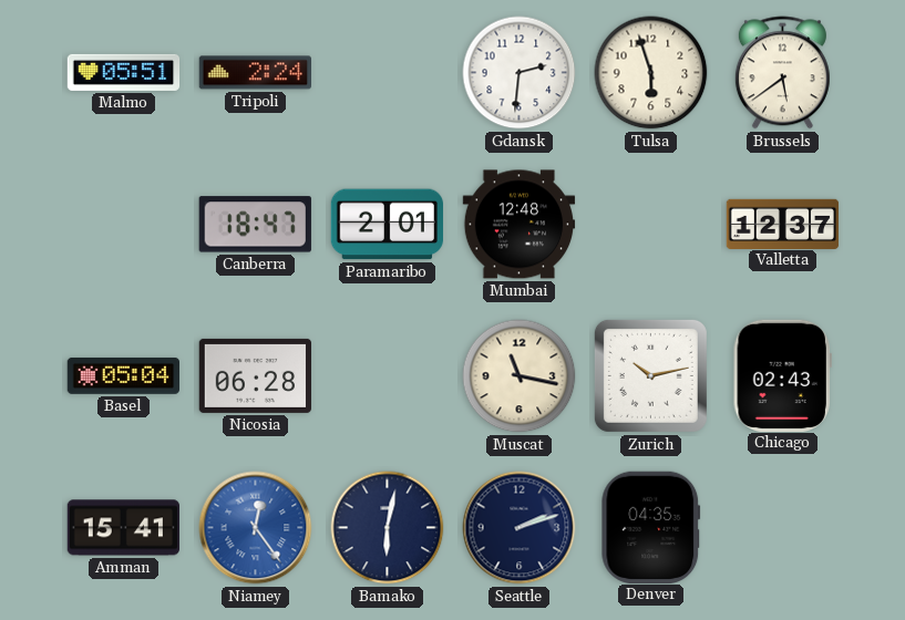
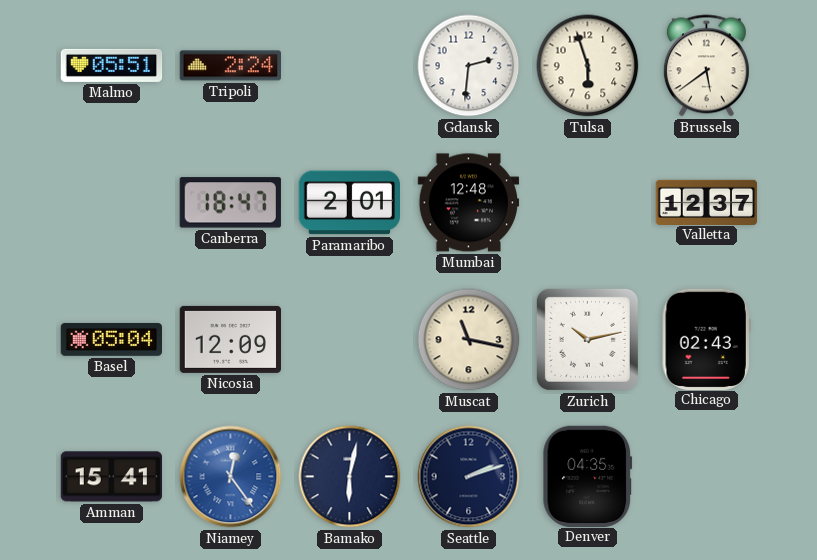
Nicosia: 06:28 -> 12:09
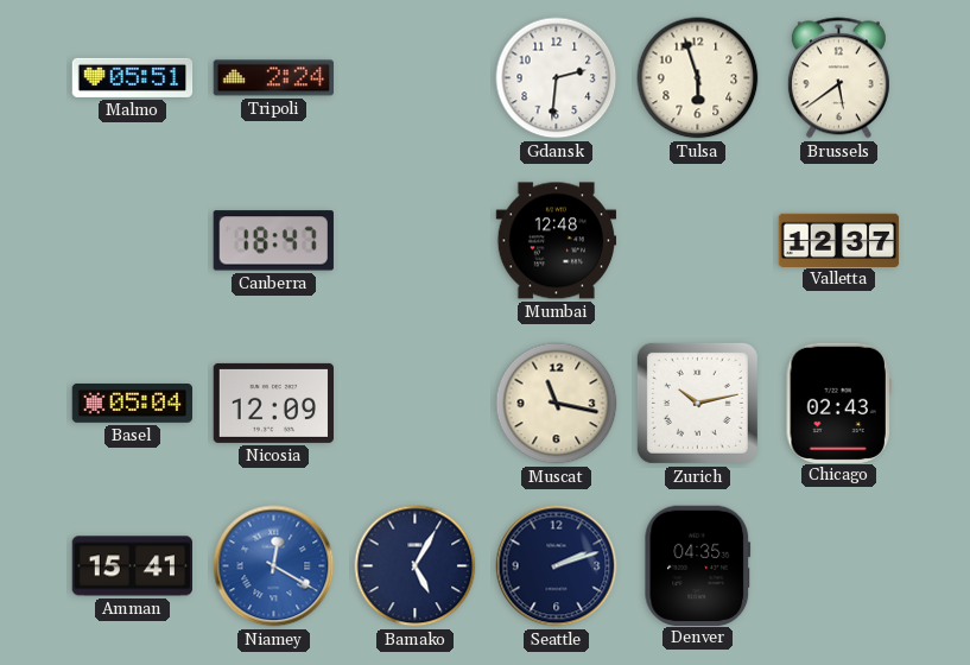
Paramaribo: 2:01 -> none
Niamey: 12:24 -> 12:20
Bamako: 6:02 -> 5:05
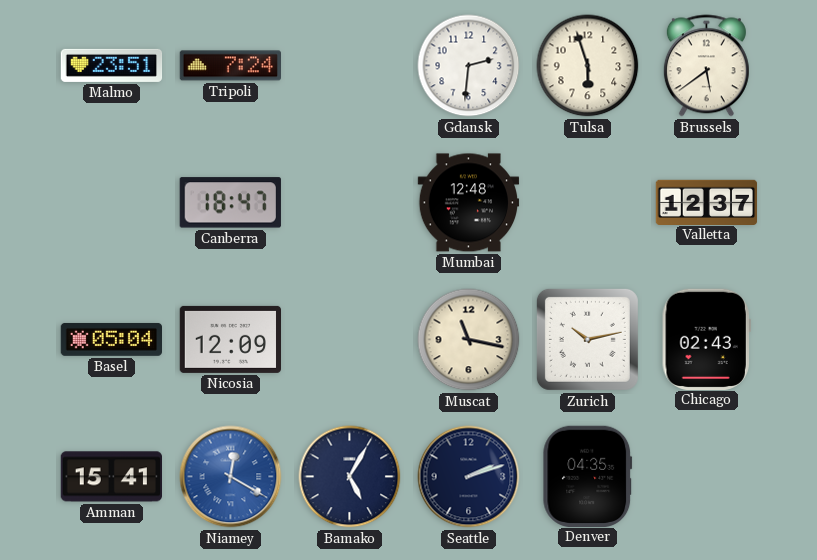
Malmo: 05:51 -> 23:51
Tripoli: 2:24 -> 7:24
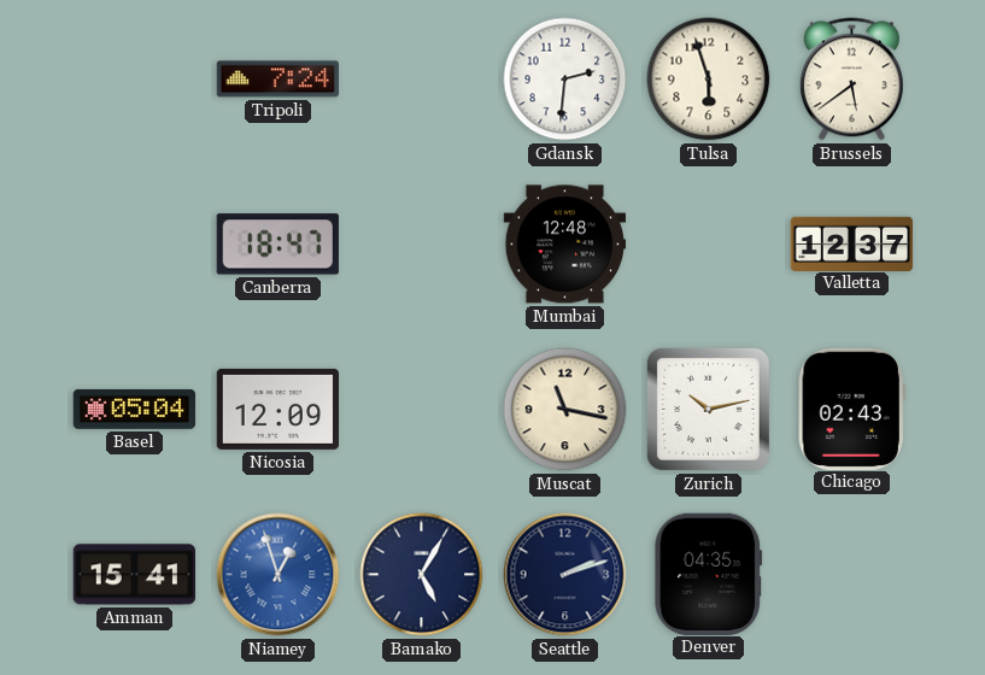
Malmo: 23:51 -> none
Niamey: 12:20 -> 12:57
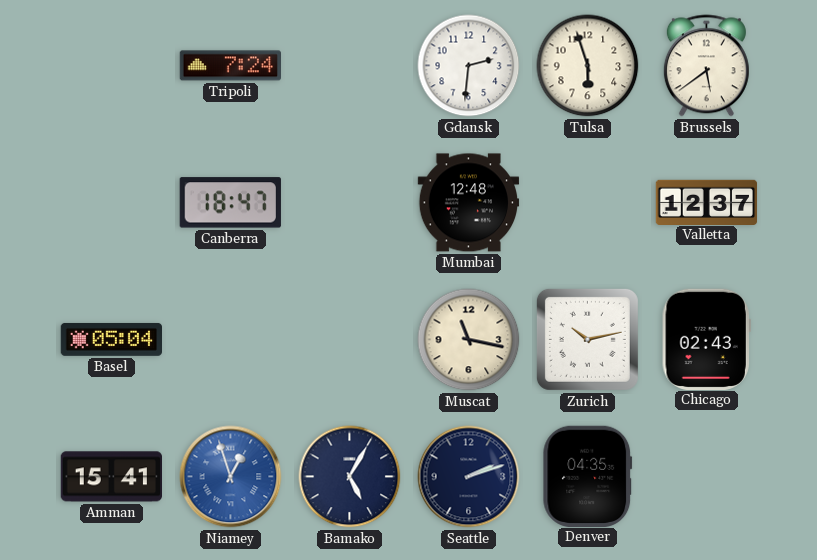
Nicosia: 12:09 -> none
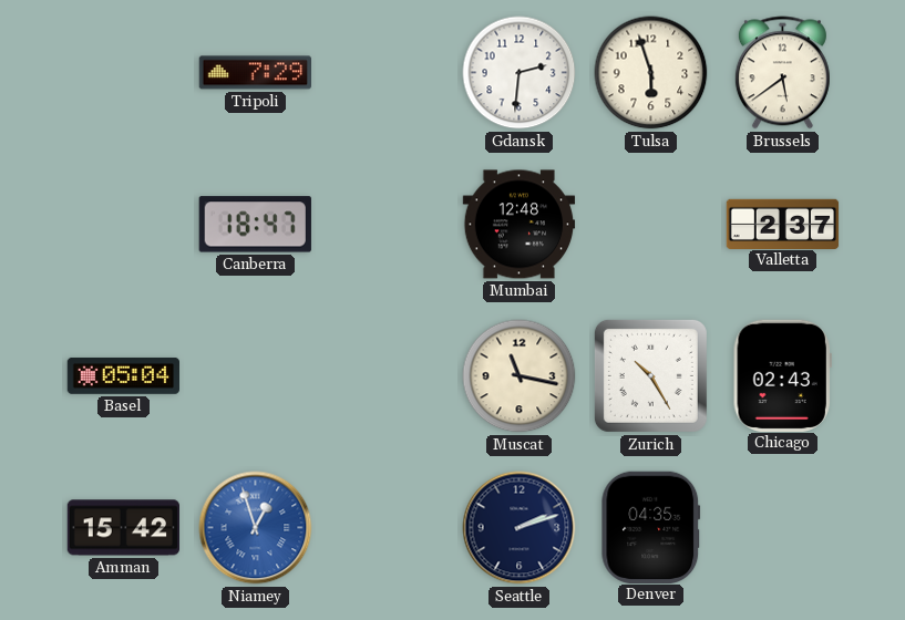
Tripoli: 7:24 -> 7:29
Valletta: 12:37 -> 2:37
Zurich: 10:13 -> 10:25
Amman: 15:41 -> 15:42
Bamako: 5:05 -> none
